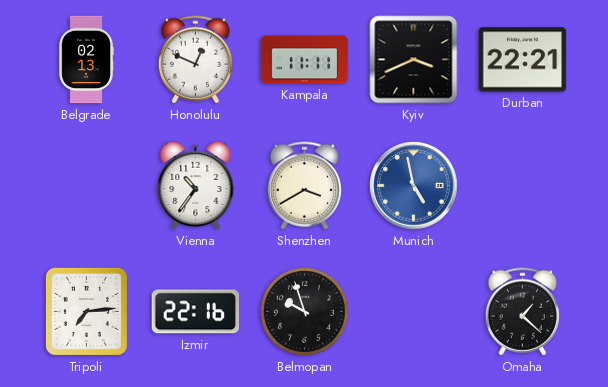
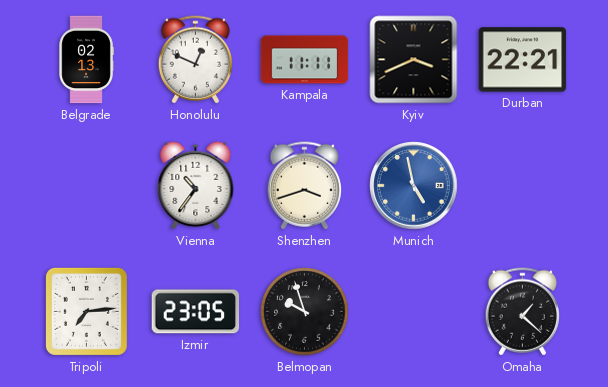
Shenzhen: 3:40 -> 3:42
Izmir: 22:16 -> 23:05
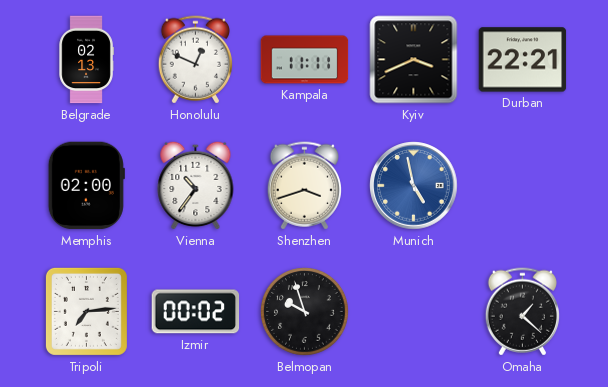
Memphis: none -> 02:00
Izmir: 23:05 -> 00:02
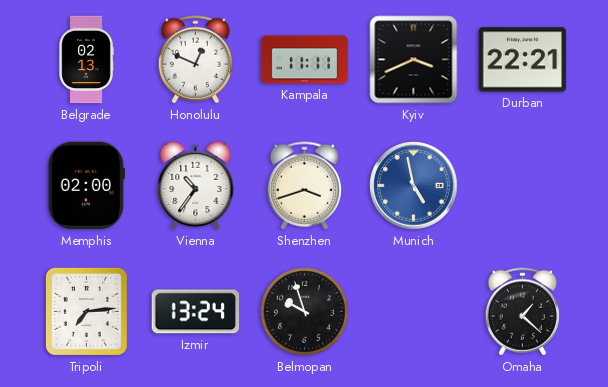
Izmir: 00:02 -> 13:24
